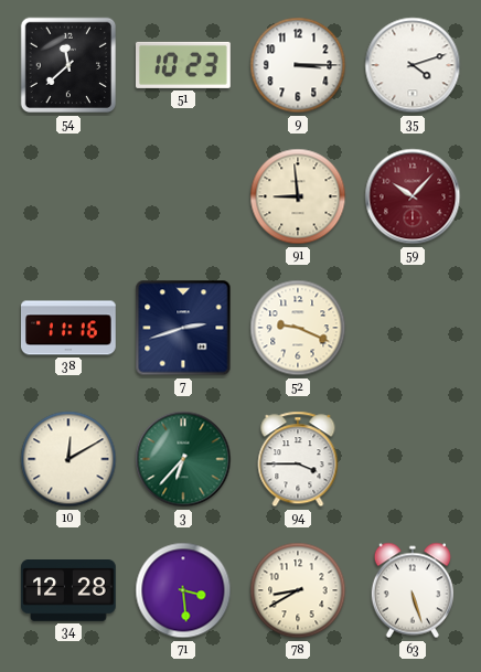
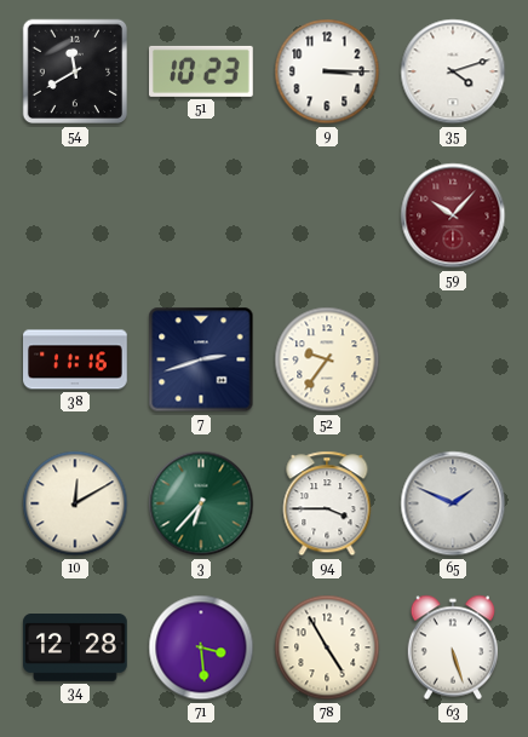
54: 11:38 -> 11:40
91: 8:59 -> none
52: 9:19 -> 9:36
65: none -> 1:49
78: 8:40 -> 4:55
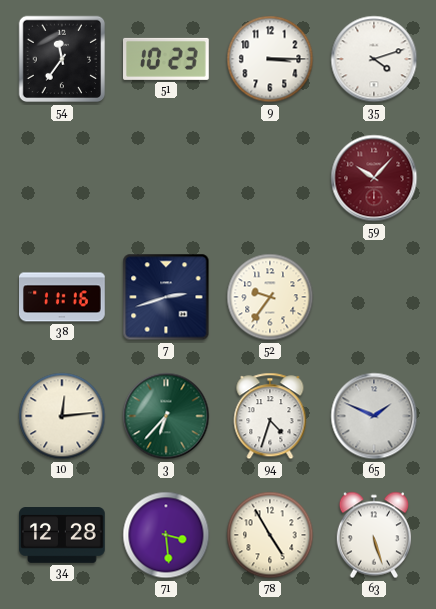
54: 11:40 -> 11:36
10: 12:10 -> 12:14
94: 3:45 -> 4:33
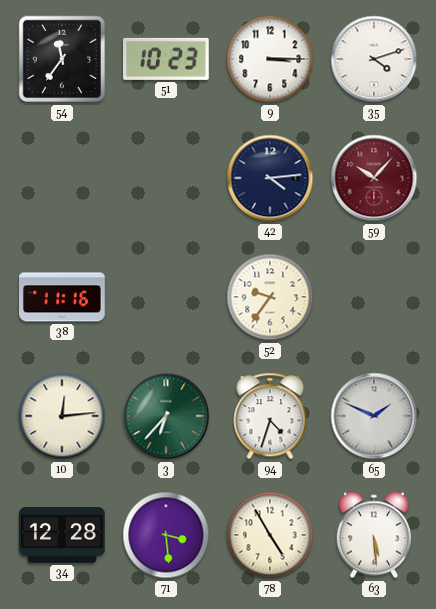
42: none -> 4:14
7: 2:42 -> none
63: 5:27 -> 5:29
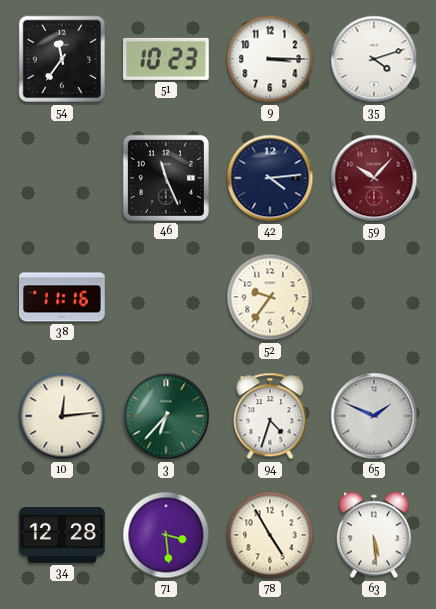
46: none -> 11:26
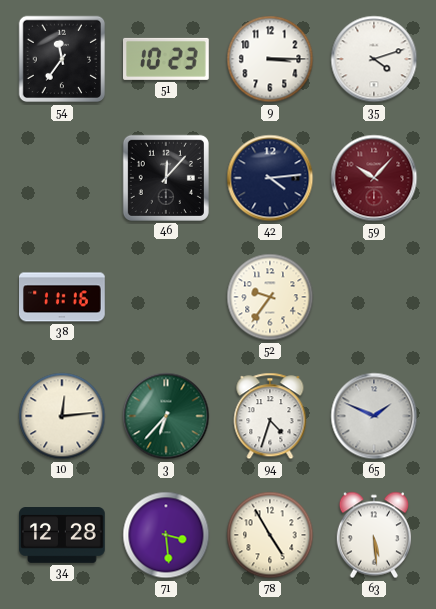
46: 11:26 -> 12:07
